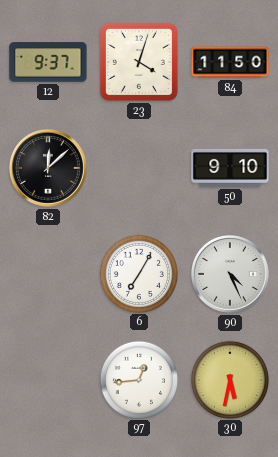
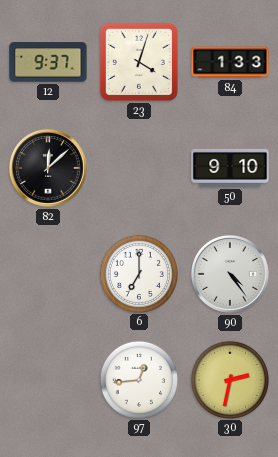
84: 11:50 -> 1:33
6: 7:05 -> 7:00
90: 4:26 -> 4:24
30: 5:32 -> 2:32
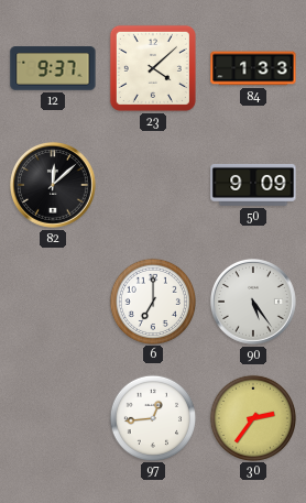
23: 4:03 -> 4:08
50: 9:10 -> 9:09
90: 4:24 -> 5:24
30: 2:32 -> 2:36
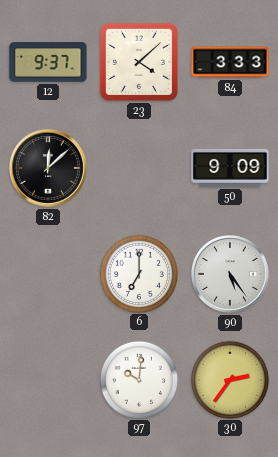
84: 1:33 -> 3:33
97: 12:44 -> 10:01
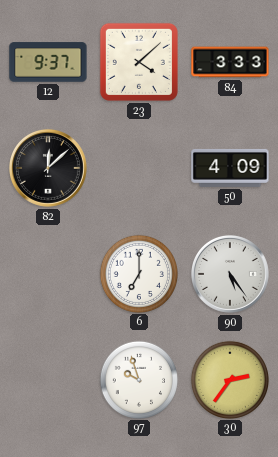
50: 9:09 -> 4:09
97: 10:01 -> 9:57
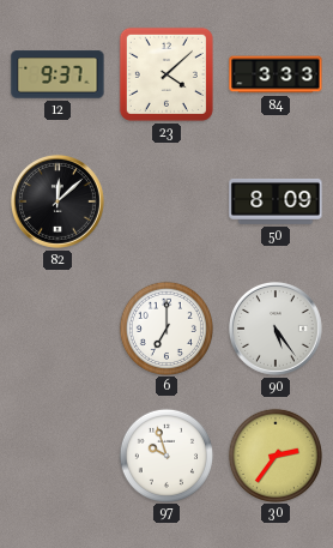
50: 4:09 -> 8:09
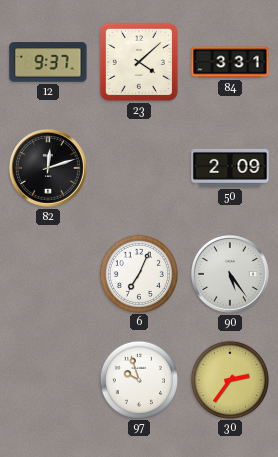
84: 3:33 -> 3:31
82: 12:08 -> 12:12
50: 8:09 -> 2:09
6: 7:00 -> 7:04
